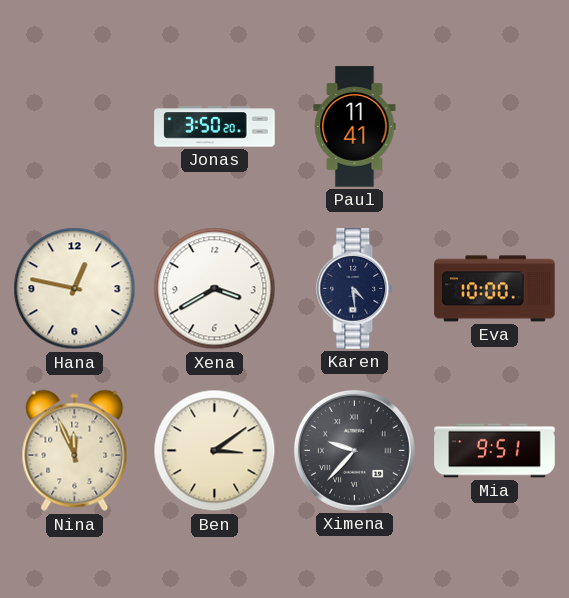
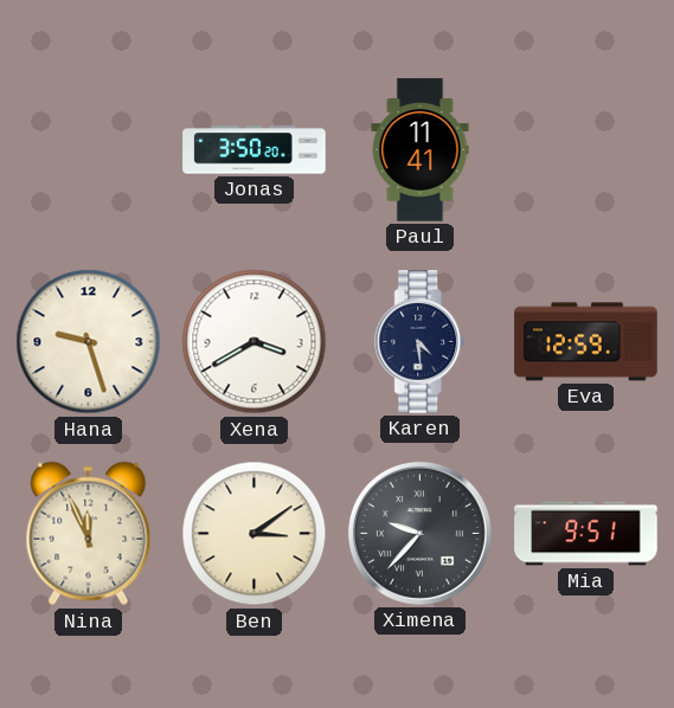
Hana: 12:47 -> 9:27
Eva: 10:00 -> 12:59
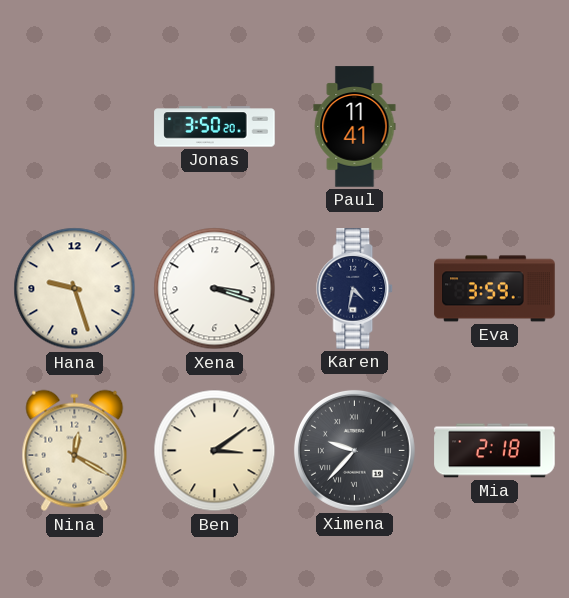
Xena: 3:40 -> 3:18
Karen: 4:29 -> 4:32
Eva: 12:59 -> 3:59
Nina: 11:56 -> 12:20
Mia: 9:51 -> 2:18
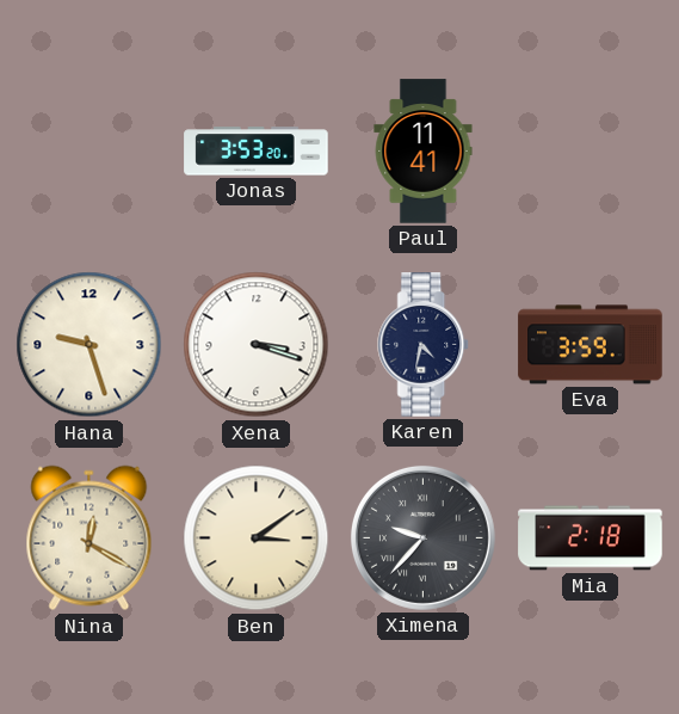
Jonas: 3:50 -> 3:53
